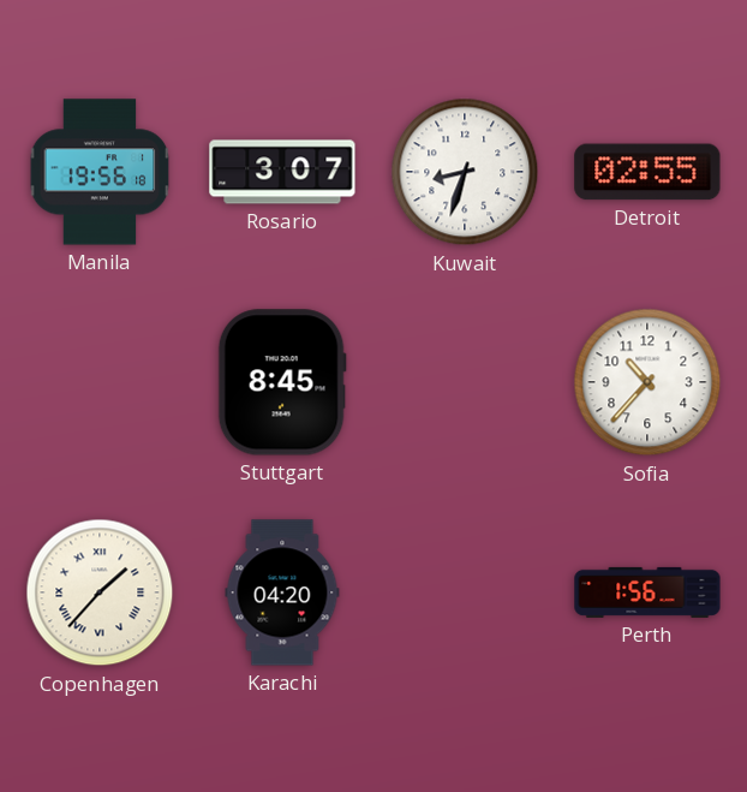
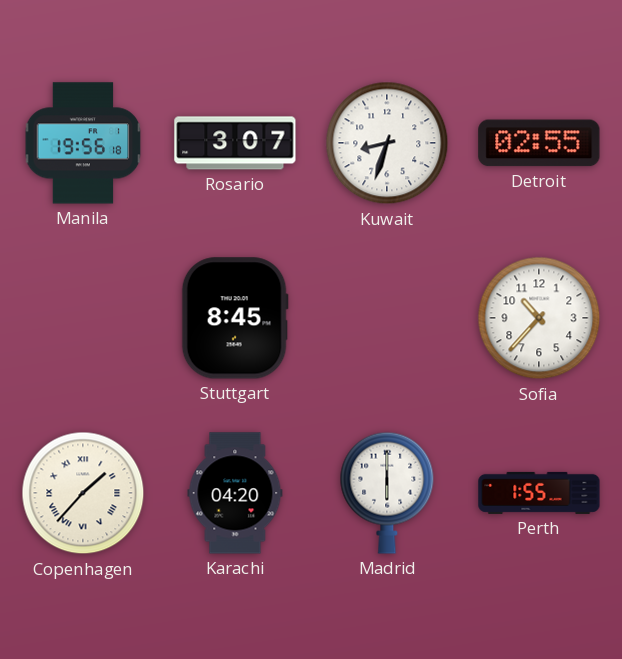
Madrid: none -> 6:00
Perth: 1:56 -> 1:55
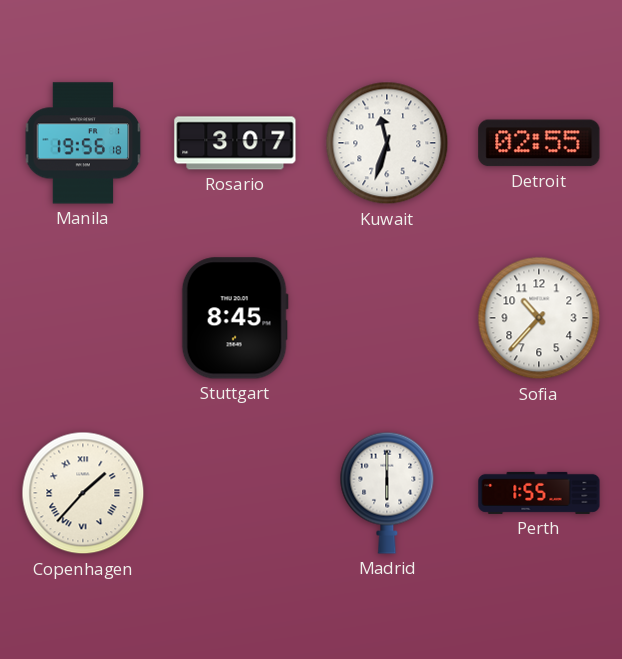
Kuwait: 8:33 -> 11:33
Karachi: 04:20 -> none
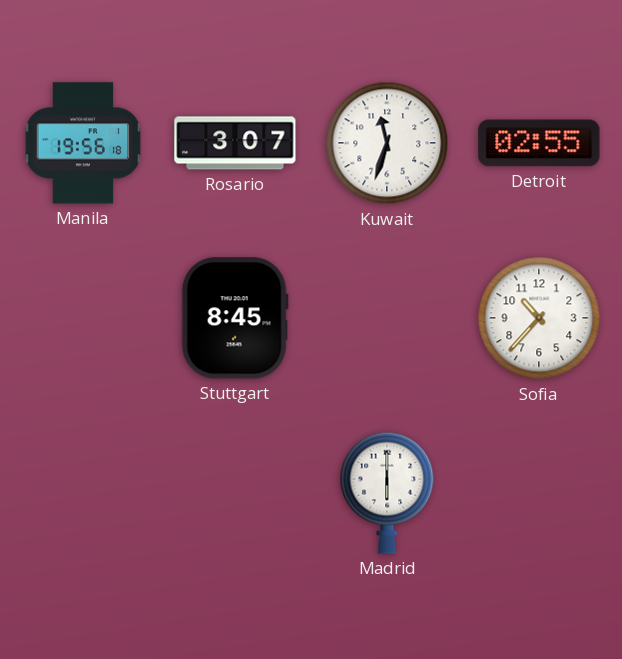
Copenhagen: 1:37 -> none
Perth: 1:55 -> none
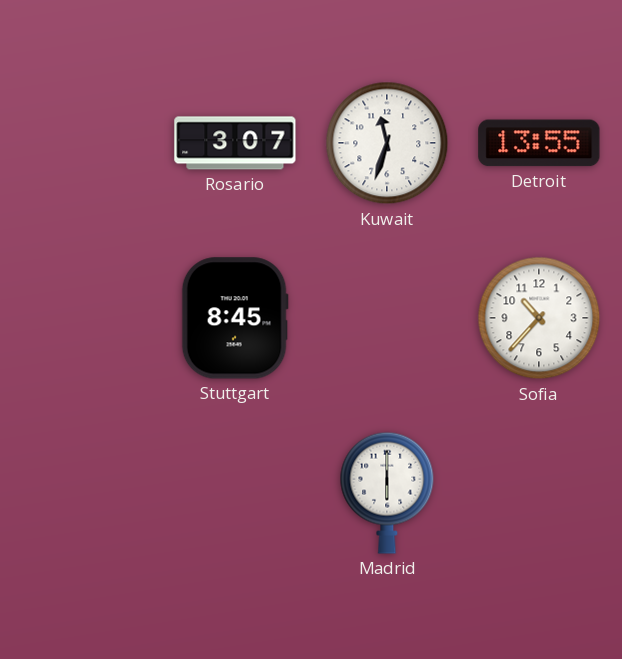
Manila: 19:56 -> none
Detroit: 02:55 -> 13:55
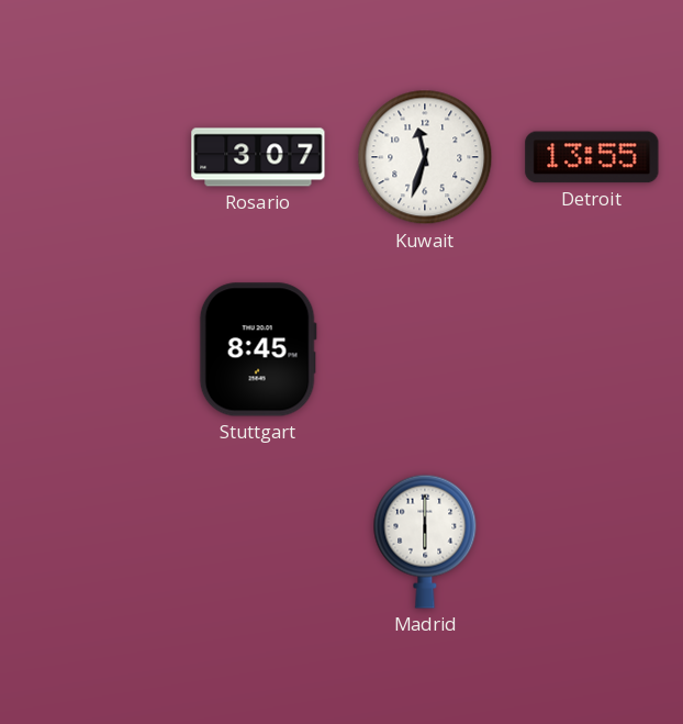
Sofia: 10:37 -> none
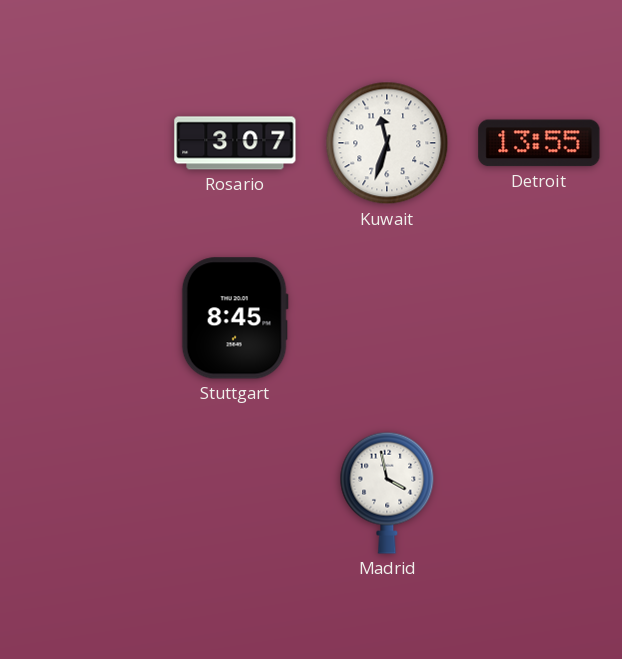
Madrid: 6:00 -> 3:58
